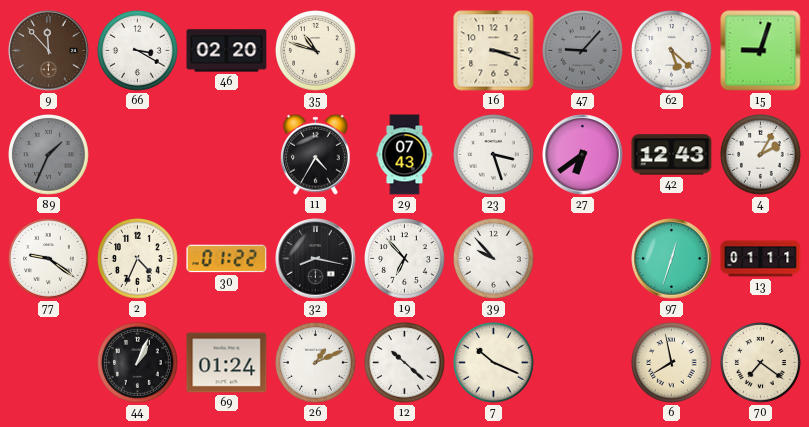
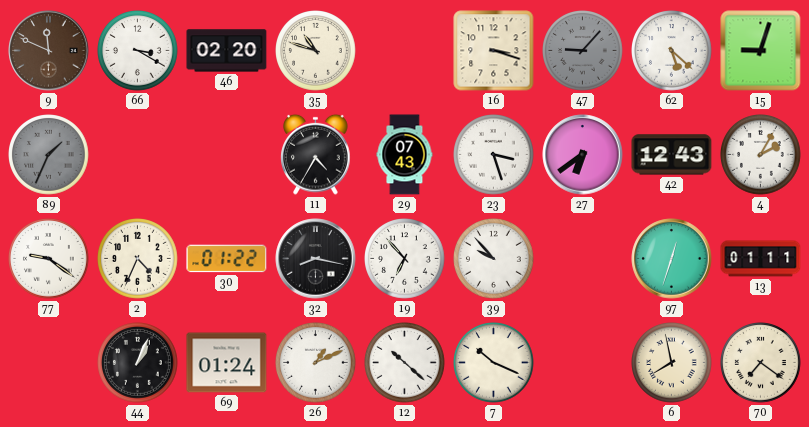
9: 11:53 -> 11:49
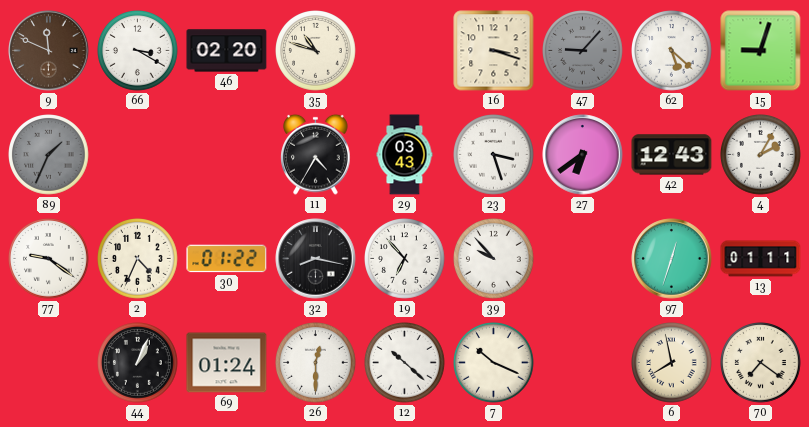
29: 07:43 -> 03:43
26: 1:11 -> 12:30
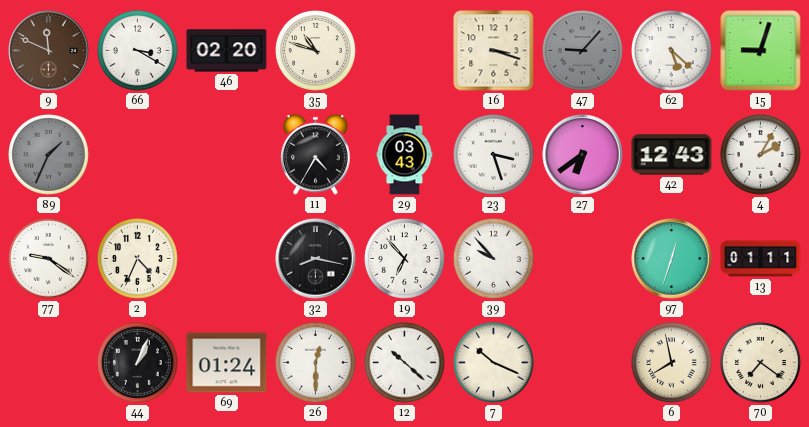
30: 01:22 -> none
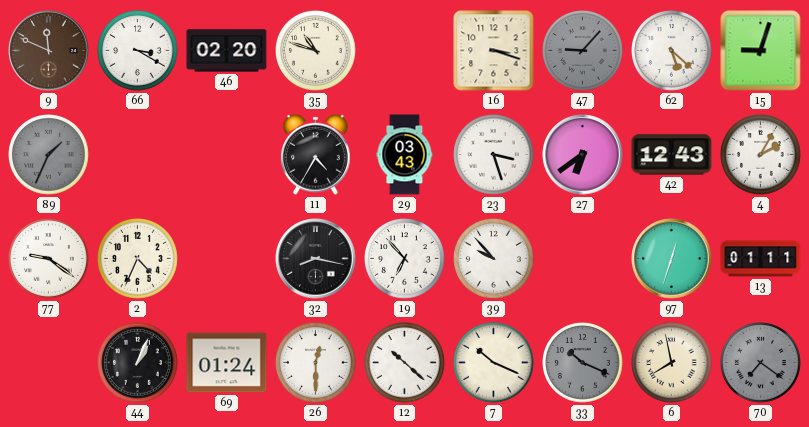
33: none -> 10:19
70 dial: cream -> grey
